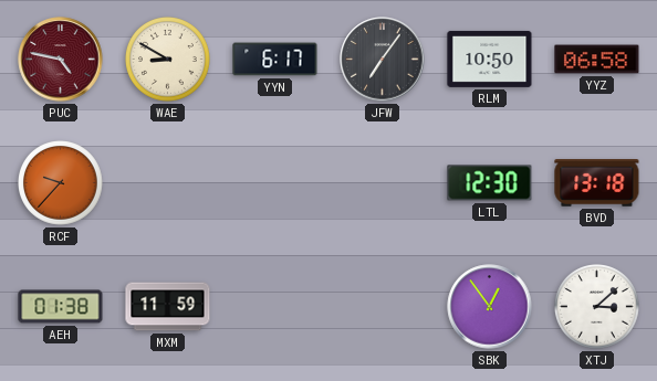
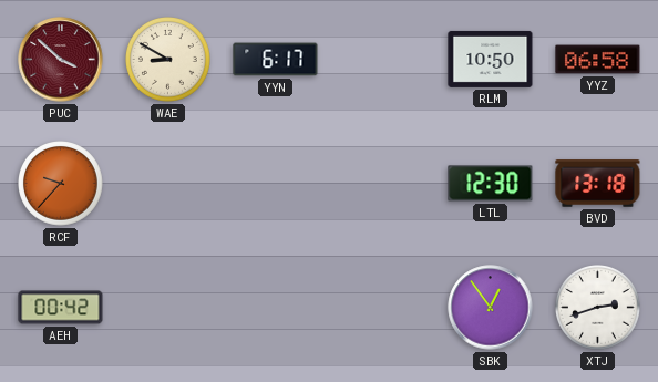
PUC: 4:47 -> 3:52
JFW: 7:06 -> none
AEH: 01:38 -> 00:42
MXM: 11:59 -> none
XTJ: 3:08 -> 2:42
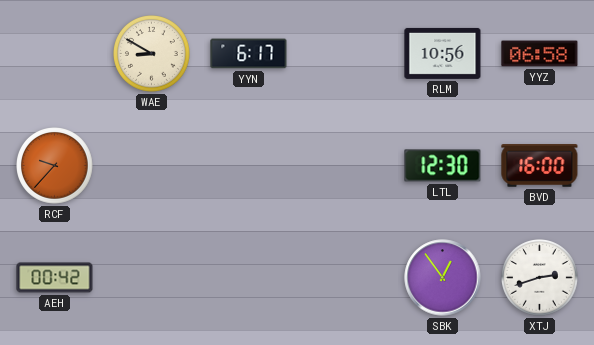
PUC: 3:52 -> none
RLM: 10:50 -> 10:56
BVD: 13:18 -> 16:00
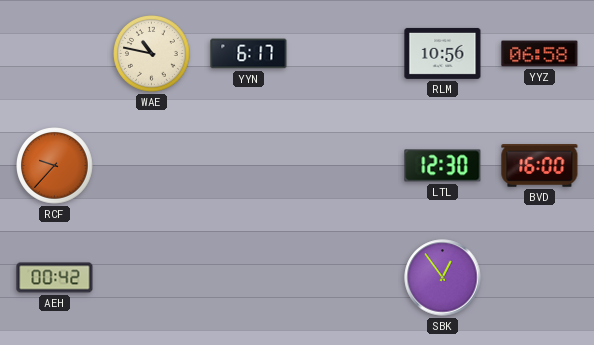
WAE: 8:50 -> 10:47
XTJ: 2:42 -> none
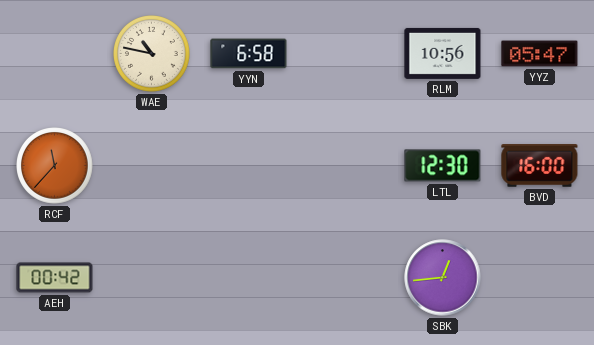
YYN: 6:17 -> 6:58
YYZ: 06:58 -> 05:47
RCF: 9:37 -> 11:37
SBK: 12:54 -> 12:44
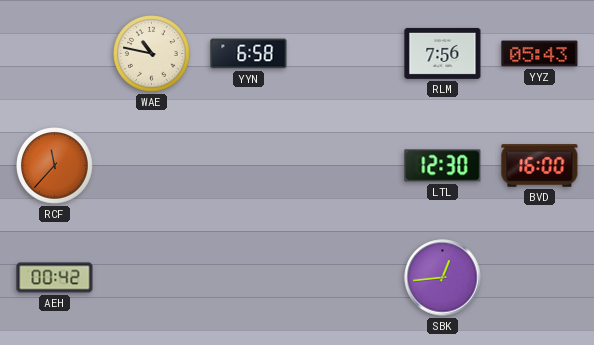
RLM: 10:56 -> 7:56
YYZ: 05:47 -> 05:43
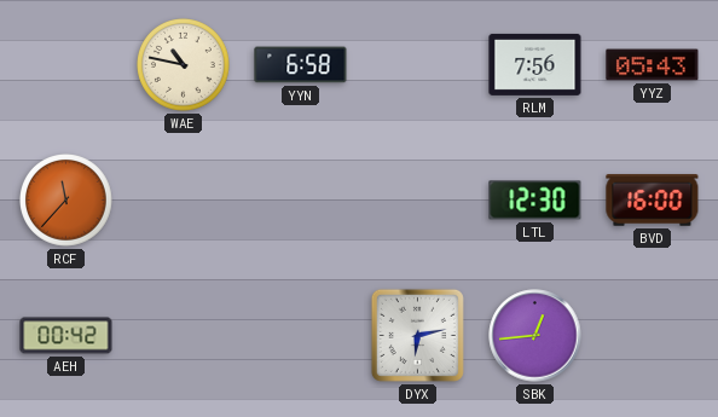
DYX: none -> 6:13
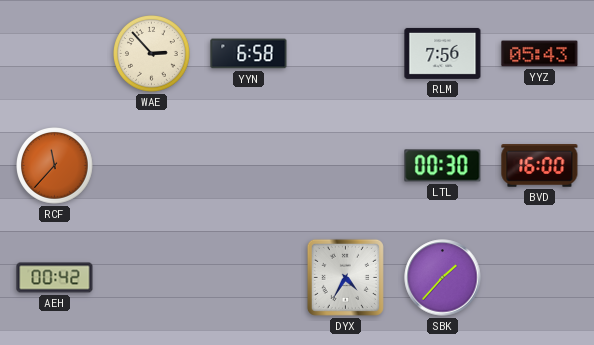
WAE: 10:47 -> 2:53
LTL: 12:30 -> 00:30
DYX: 6:13 -> 4:35
SBK: 12:44 -> 1:37
